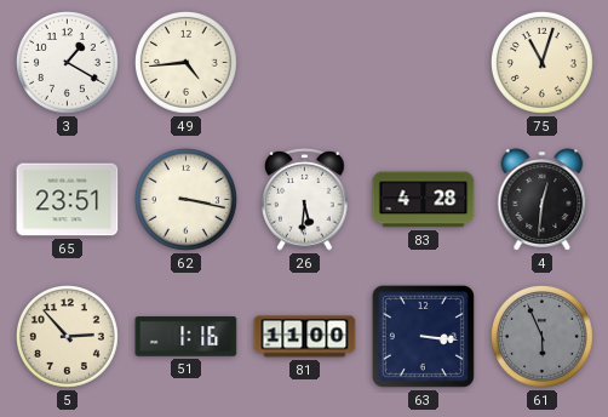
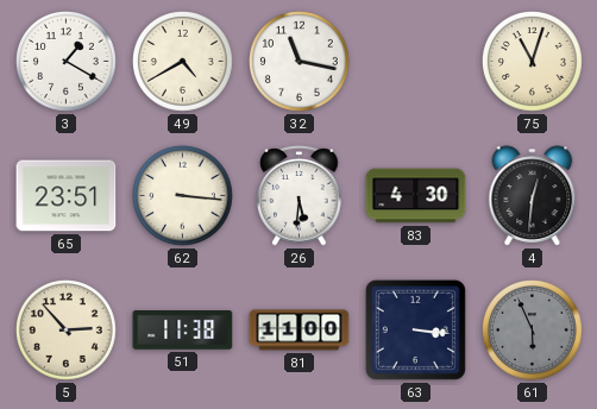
49: 4:44 -> 4:40
32: none -> 11:17
62: 3:17 -> 3:16
83: 4:28 -> 4:30
51: 1:16 -> 11:38
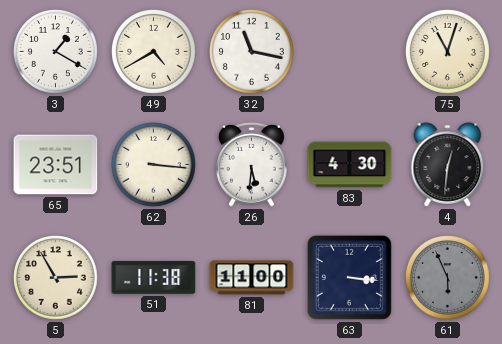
5: 2:53 -> 2:55
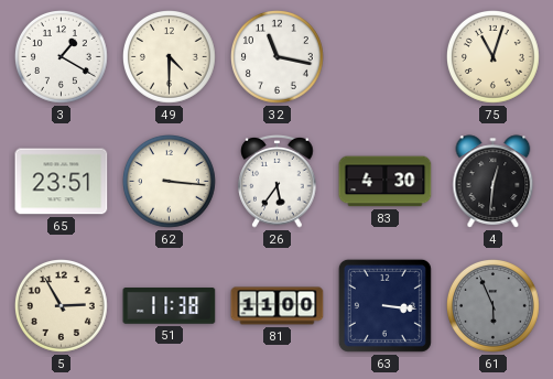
49: 4:40 -> 4:30
26: 5:31 -> 5:36
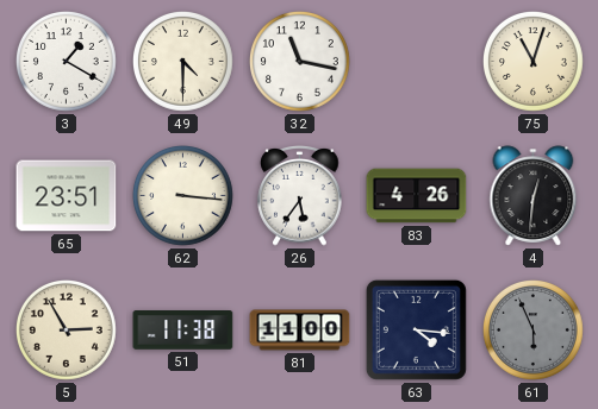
83: 4:30 -> 4:26
63: 3:16 -> 4:16
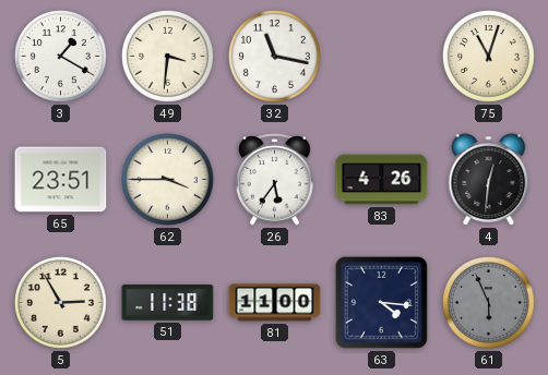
49: 4:30 -> 3:31
62: 3:16 -> 3:45
